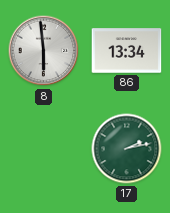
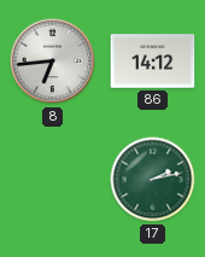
8: 5:59 -> 6:44
86: 13:34 -> 14:12
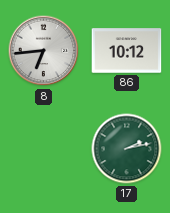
86: 14:12 -> 10:12
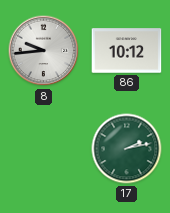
8: 6:44 -> 9:44
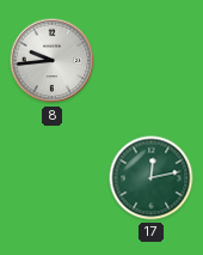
86: 10:12 -> none
17: 2:13 -> 12:13
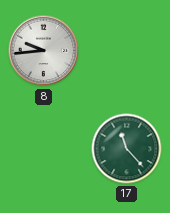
17: 12:13 -> 11:23
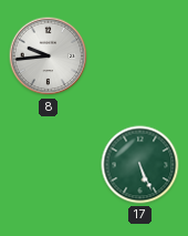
17: 11:23 -> 5:26
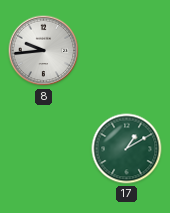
17: 5:26 -> 1:10
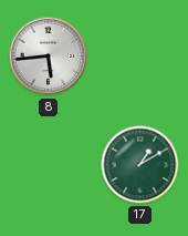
8: 9:44 -> 5:44
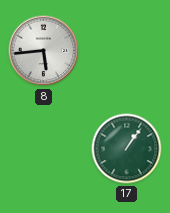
17: 1:10 -> 1:06
